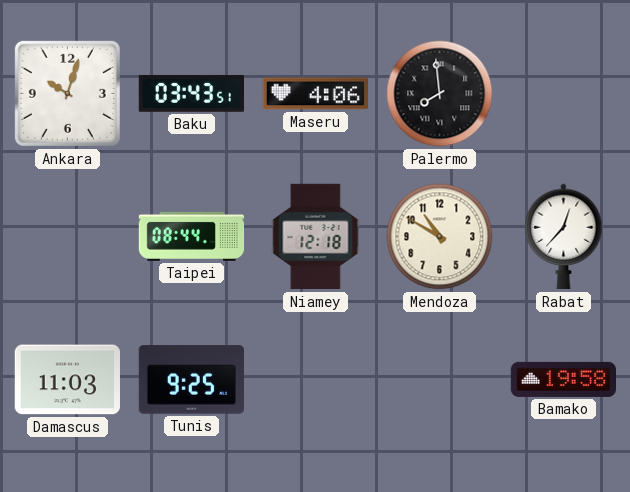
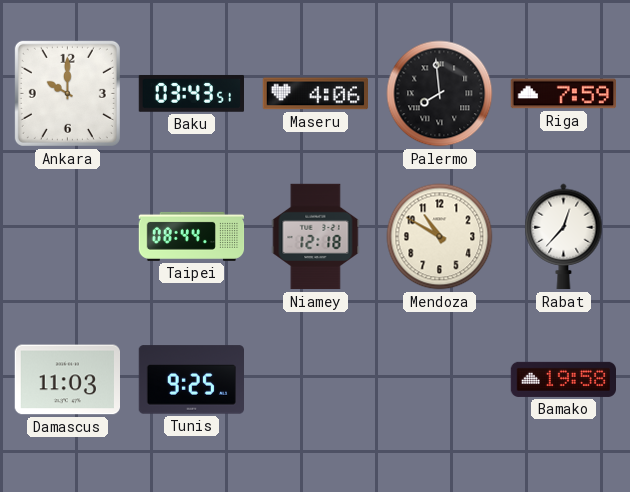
Ankara: 10:03 -> 10:00
Riga: none -> 7:59
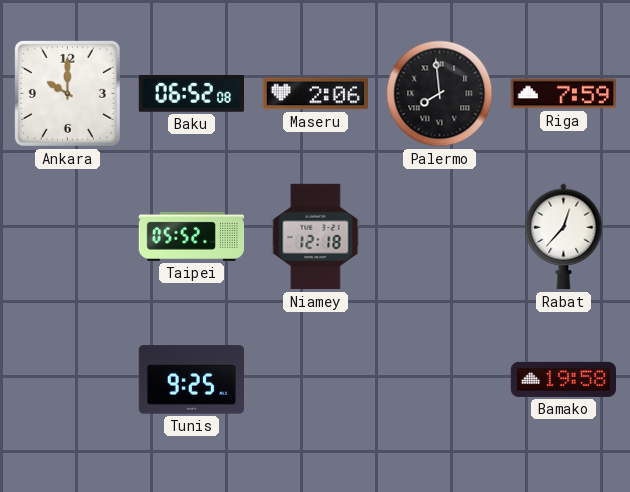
Baku: 03:43 -> 06:52
Maseru: 4:06 -> 2:06
Taipei: 08:44 -> 05:52
Mendoza: 10:50 -> none
Damascus: 11:03 -> none
